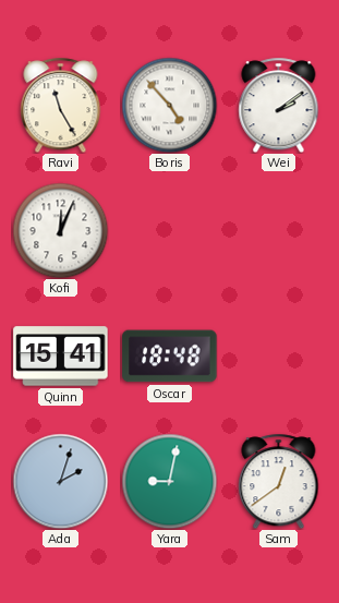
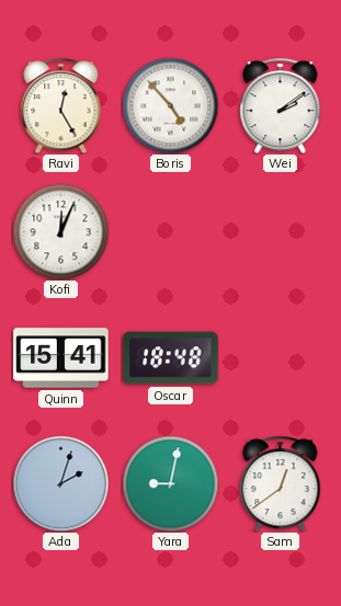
Ravi: 11:25 -> 12:25
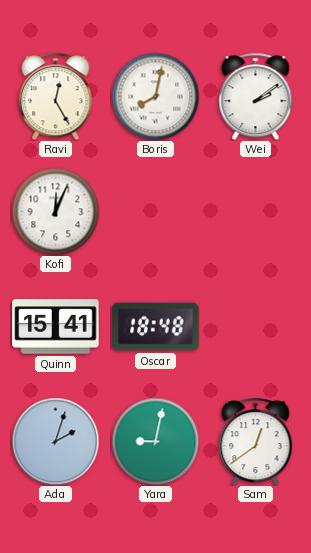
Boris: 4:53 -> 8:02
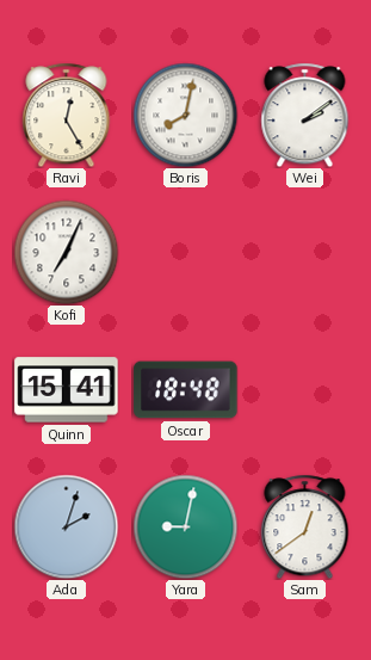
Kofi: 12:04 -> 7:04
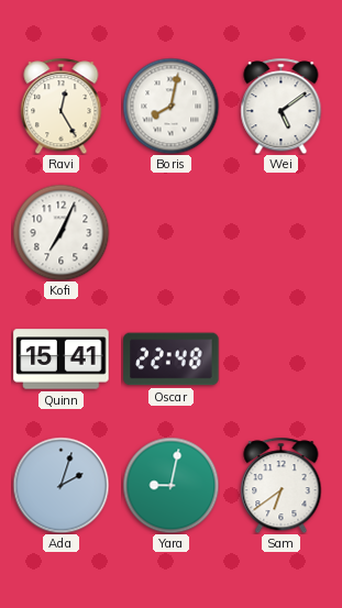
Wei: 2:09 -> 5:09
Oscar: 18:48 -> 22:48
Sam: 12:39 -> 6:39
